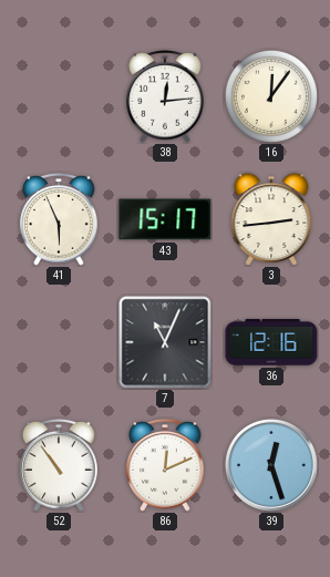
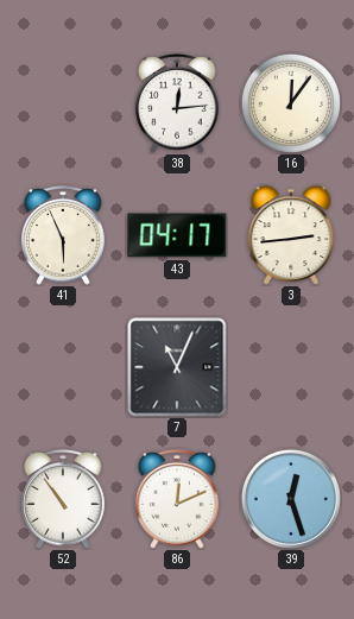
43: 15:17 -> 04:17
36: 12:16 -> none
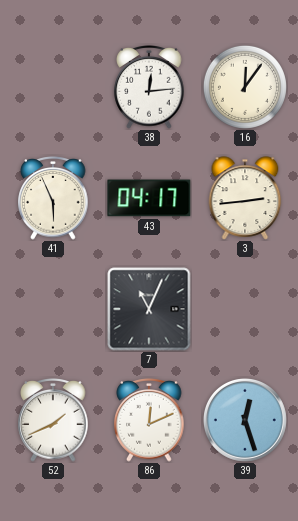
52: 10:54 -> 1:41
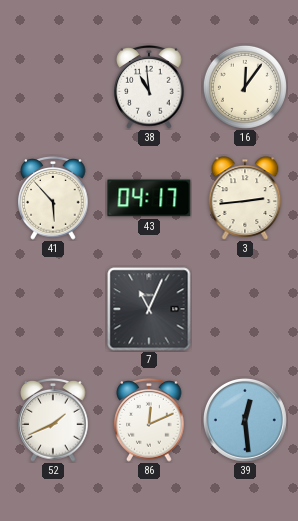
38: 12:14 -> 10:59
41: 5:56 -> 5:53
39: 12:27 -> 12:29
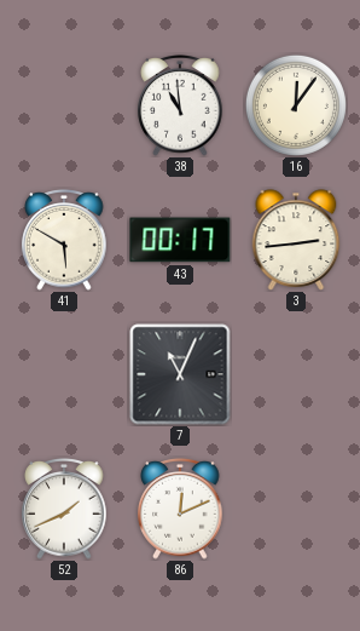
41: 5:53 -> 5:50
43: 04:17 -> 00:17
39: 12:29 -> none
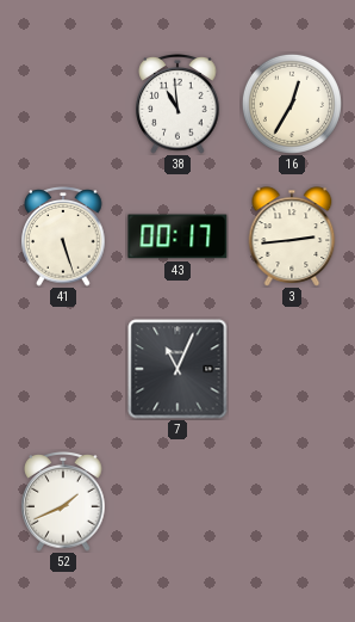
16: 12:06 -> 12:35
41: 5:50 -> 5:27
86: 12:11 -> none
